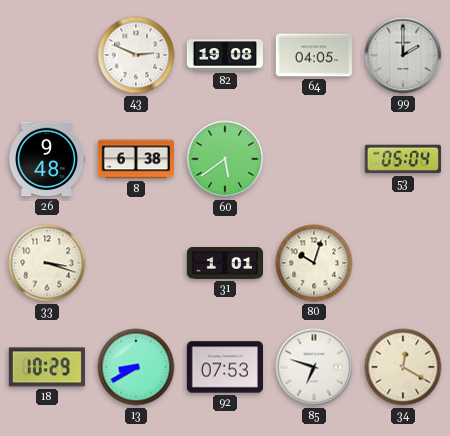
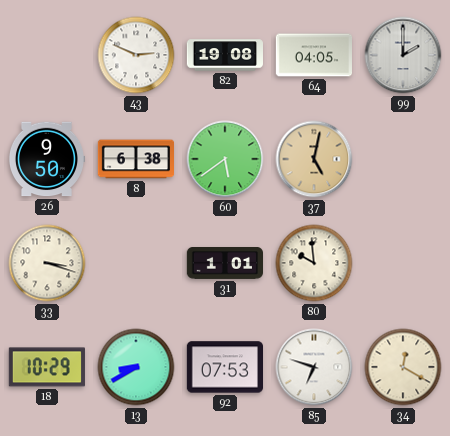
26: 9:48 -> 9:50
37: none -> 5:02
53: 05:04 -> none
80: 10:03 -> 9:59
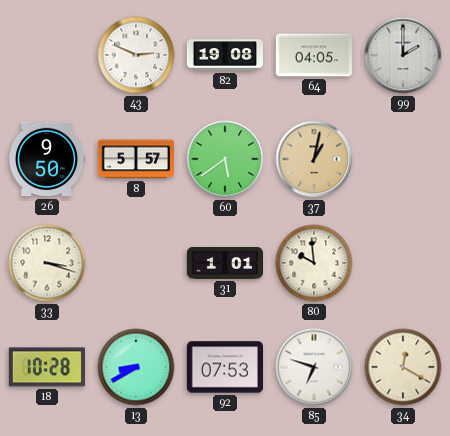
8: 6:38 -> 5:57
37: 5:02 -> 1:02
18: 10:29 -> 10:28
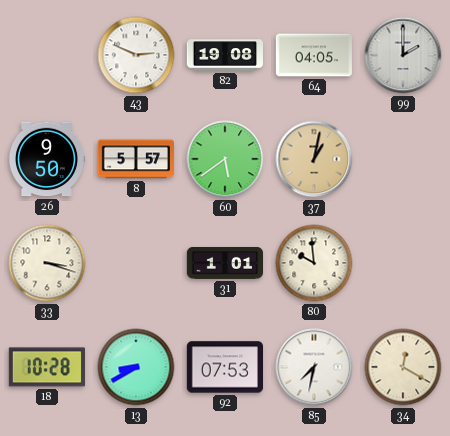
85: 6:48 -> 7:32
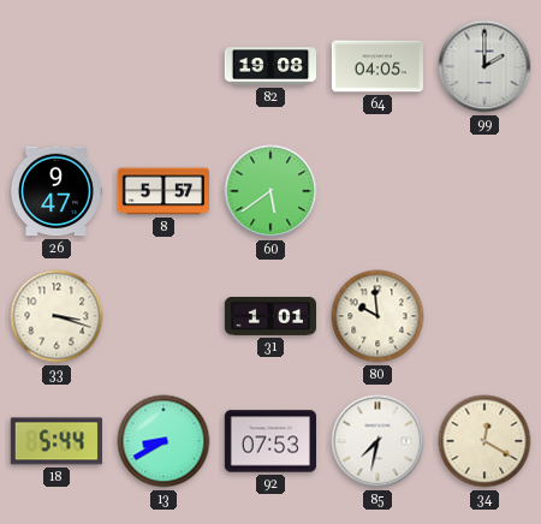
43: 2:49 -> none
26: 9:50 -> 9:47
37: 1:02 -> none
18: 10:28 -> 5:44
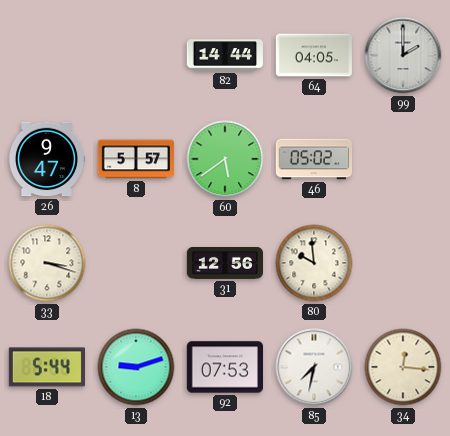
82: 19:08 -> 14:44
46: none -> 05:02
31: 1:01 -> 12:56
13: 8:40 -> 9:12
34: 12:20 -> 12:16
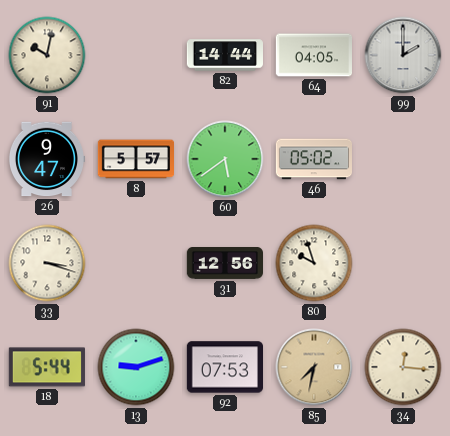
91: none -> 10:02
80: 9:59 -> 9:57
85 dial: white -> champagne
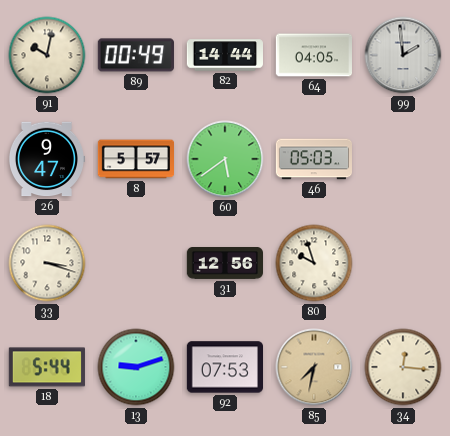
89: none -> 00:49
99: 2:00 -> 1:59
46: 05:02 -> 05:03
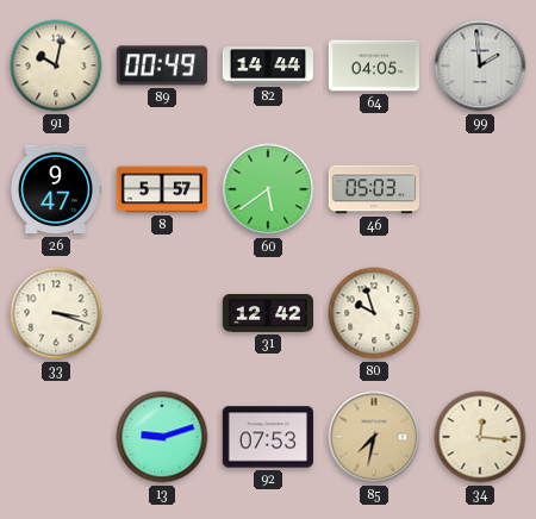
31: 12:56 -> 12:42
18: 5:44 -> none
